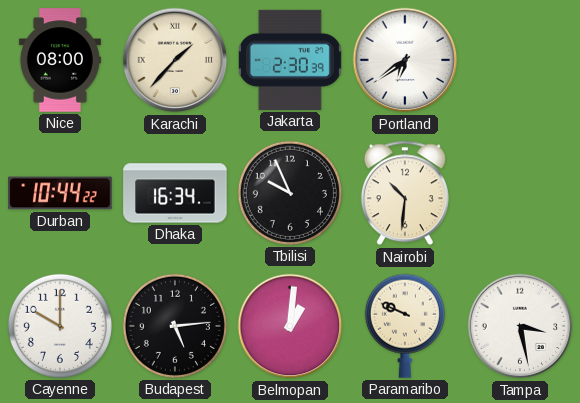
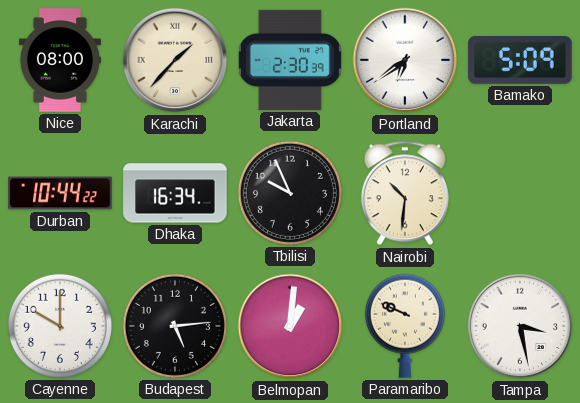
Bamako: none -> 5:09
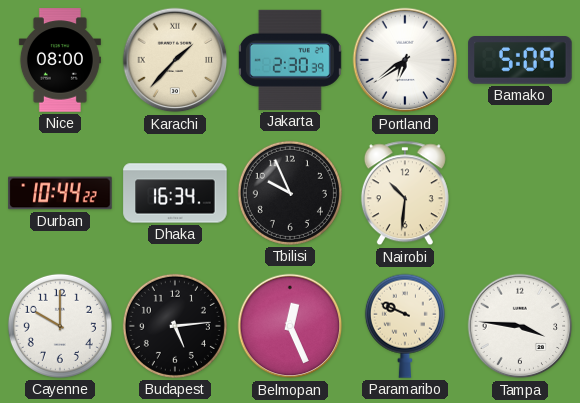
Belmopan: 1:01 -> 12:26
Tampa: 3:28 -> 3:46
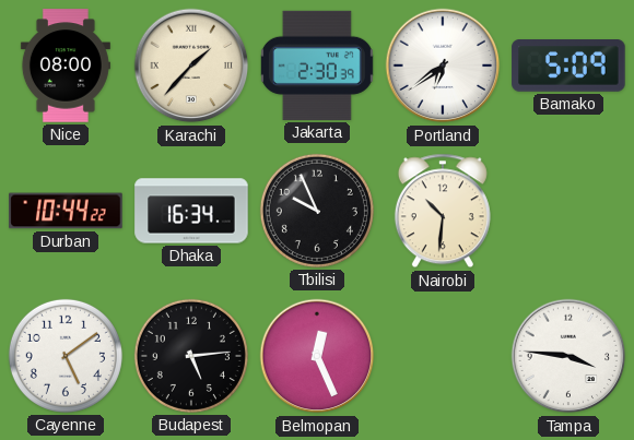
Cayenne: 10:00 -> 5:09
Paramaribo: 9:49 -> none
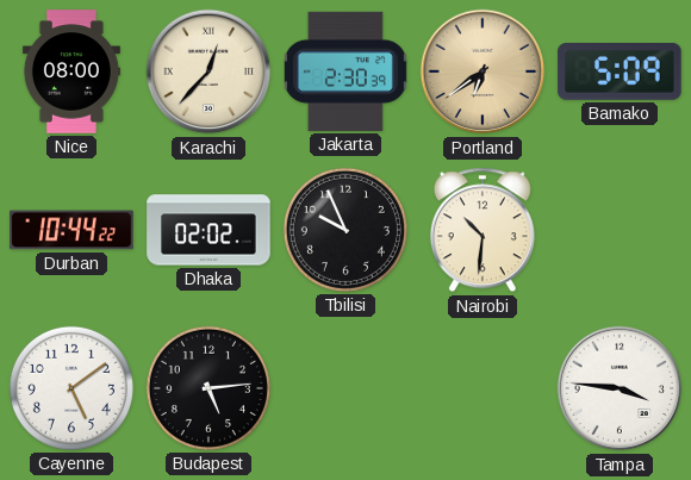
Karachi: 1:37 -> 12:37
Portland dial: white -> champagne
Dhaka: 16:34 -> 02:02
Belmopan: 12:26 -> none
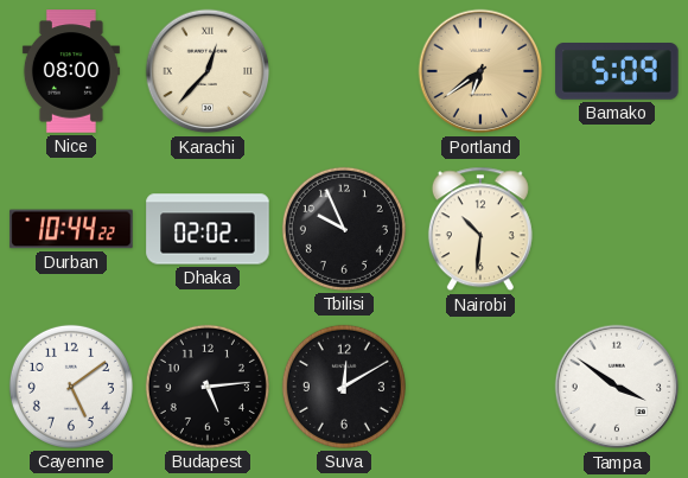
Jakarta: 2:30 -> none
Suva: none -> 12:10
Tampa: 3:46 -> 3:51
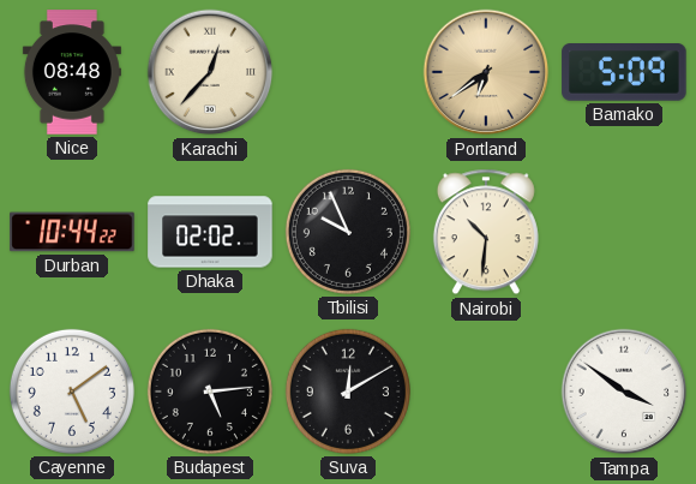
Nice: 08:00 -> 08:48
